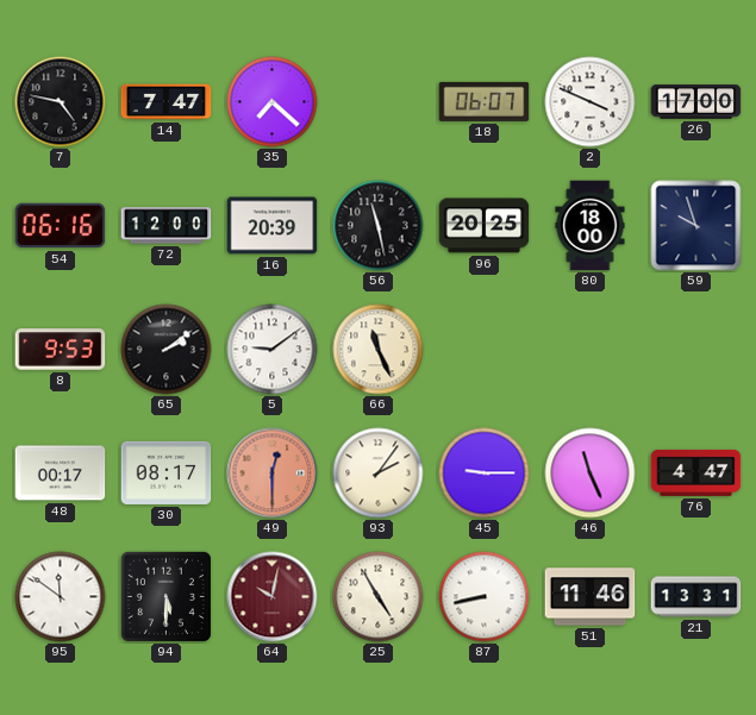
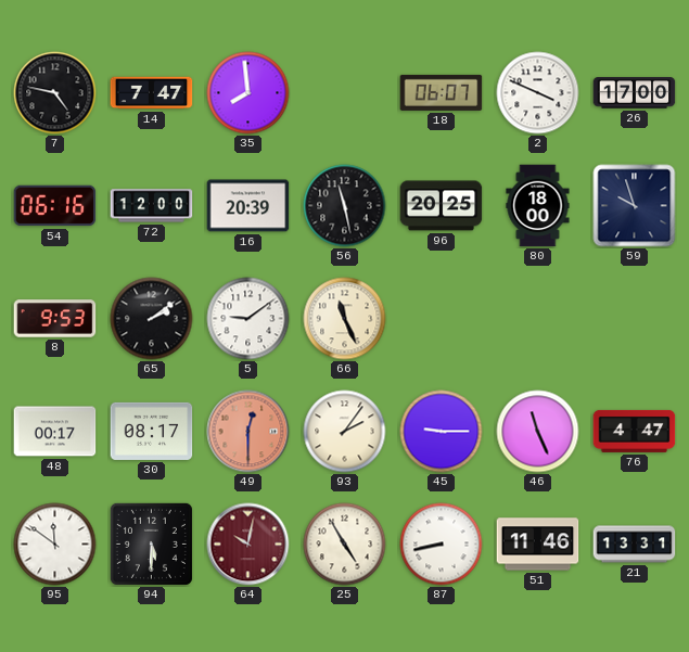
35: 7:22 -> 7:59
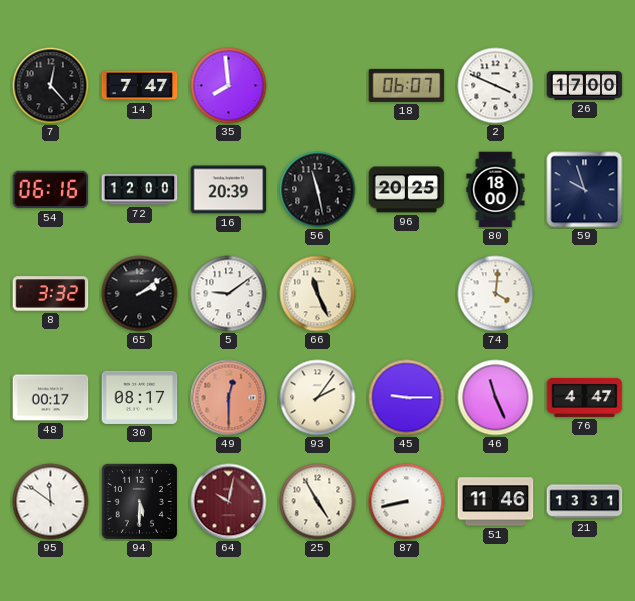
7: 4:47 -> 12:23
8: 9:53 -> 3:32
74: none -> 4:01
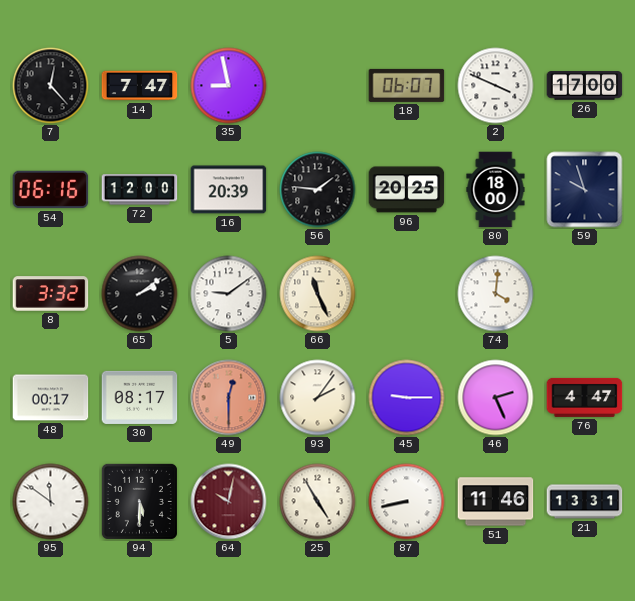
35: 7:59 -> 8:58
56: 11:28 -> 1:46
46: 11:26 -> 2:26
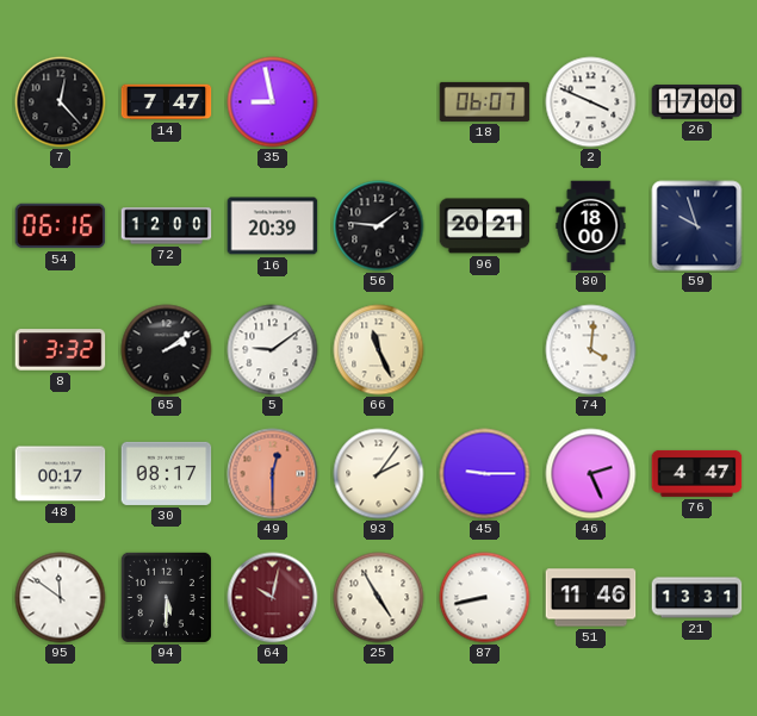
96: 20:25 -> 20:21
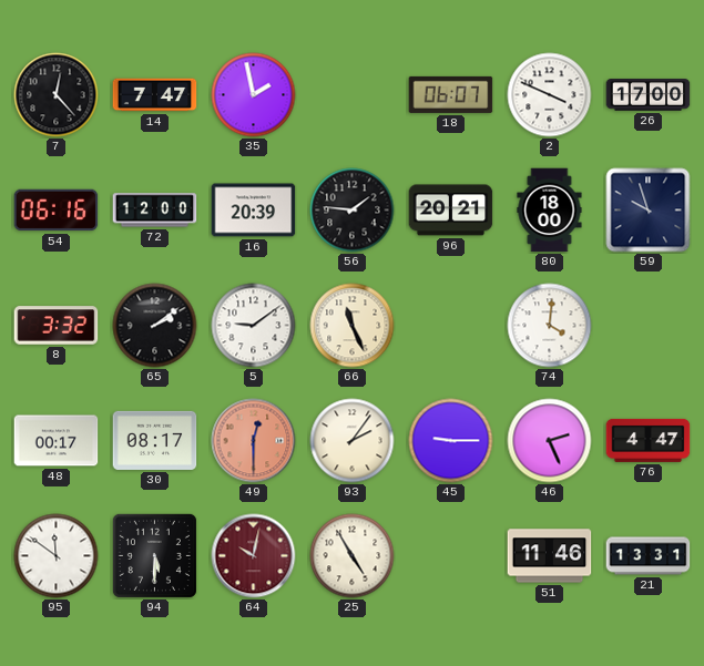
35: 8:58 -> 1:58
87: 8:43 -> none
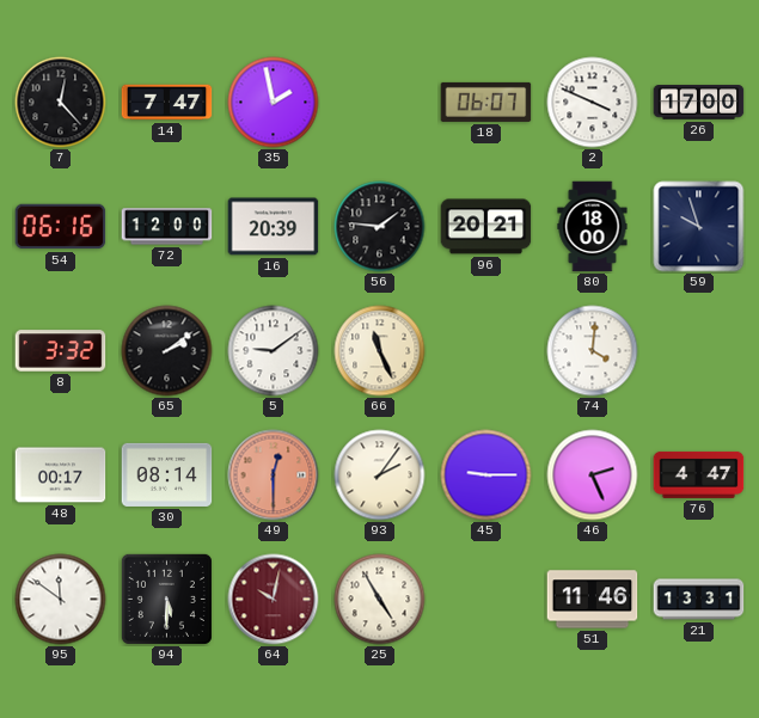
30: 08:17 -> 08:14
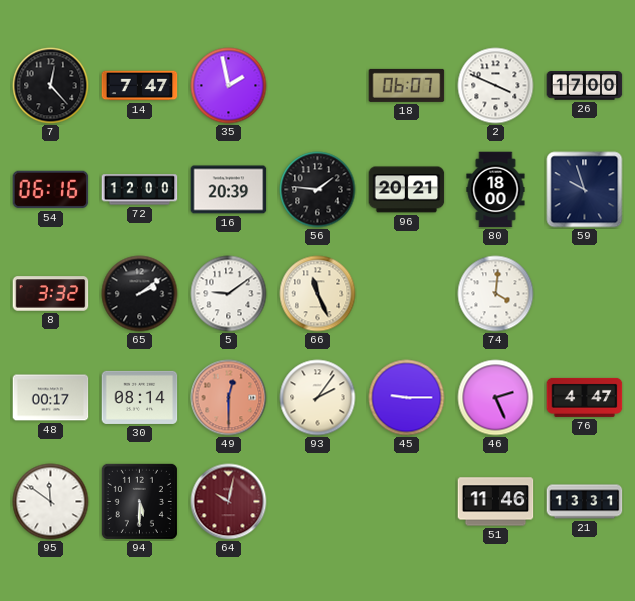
25: 4:55 -> none
